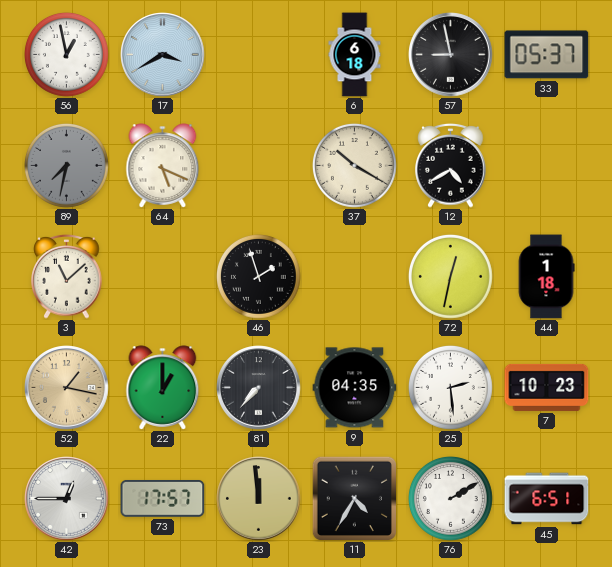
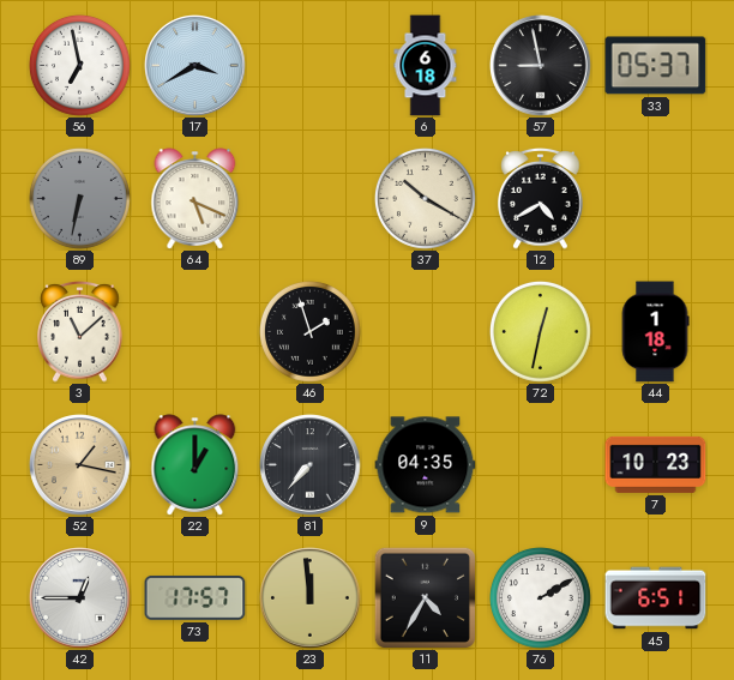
56: 12:58 -> 6:58
89: 7:32 -> 6:32
25: 2:29 -> none
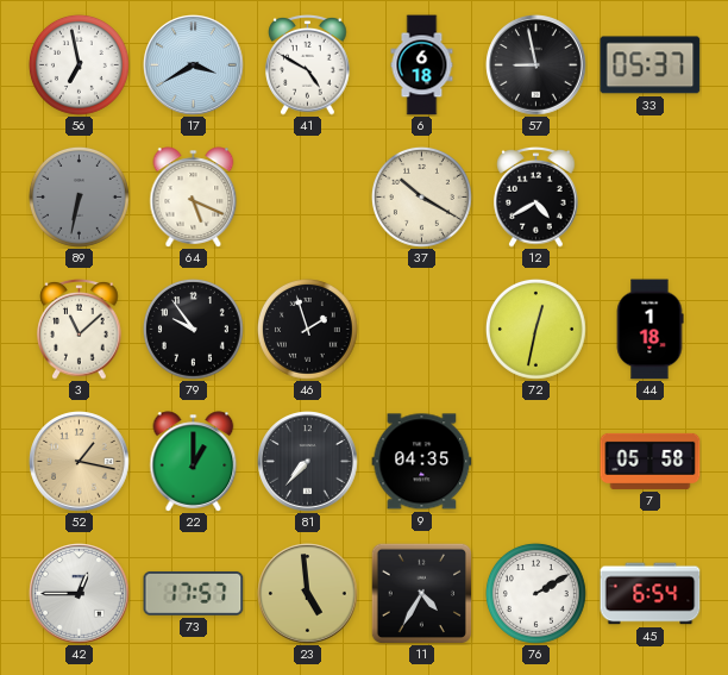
41: none -> 4:50
79: none -> 9:54
7: 10:23 -> 05:58
23: 11:59 -> 4:59
45: 6:51 -> 6:54
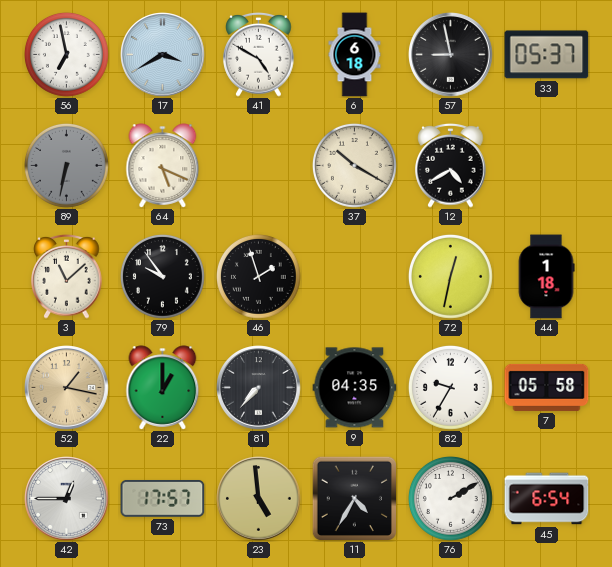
82: none -> 9:35
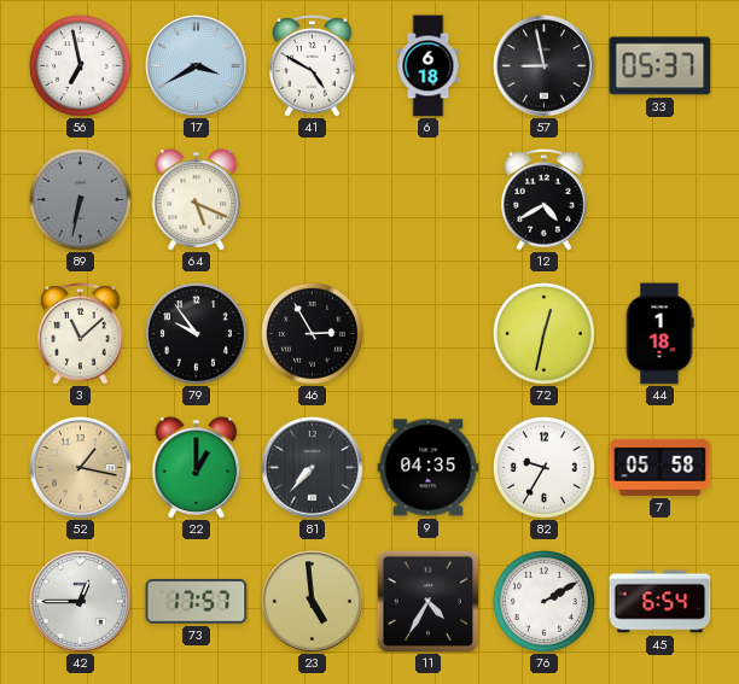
37: 10:20 -> none
46: 1:57 -> 2:55
